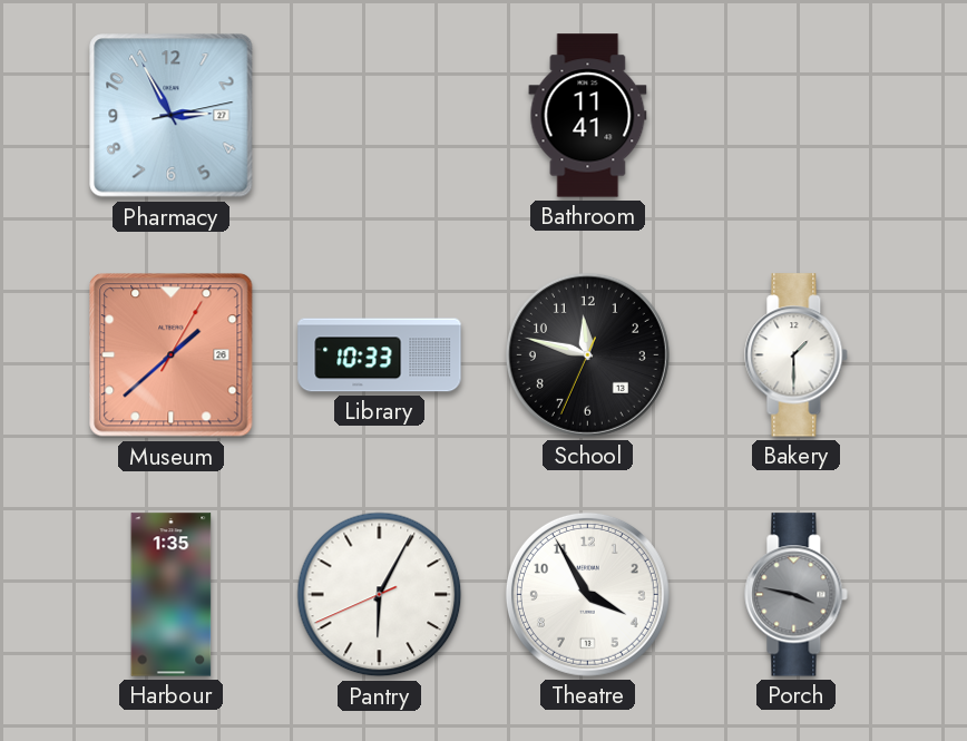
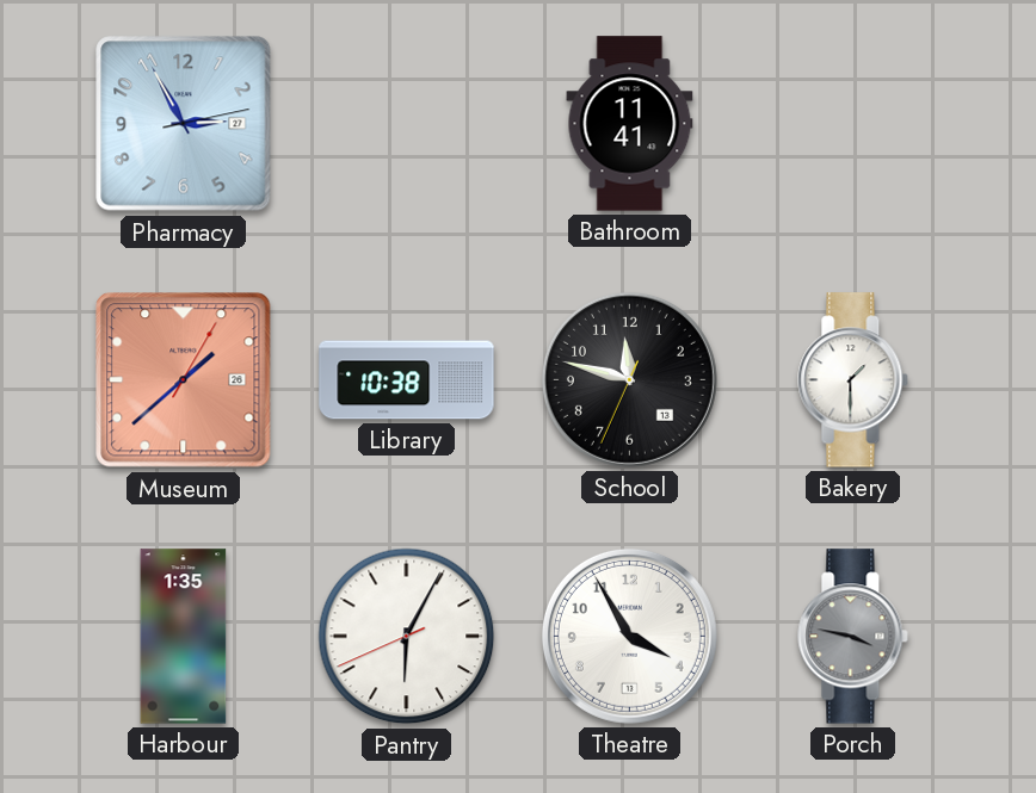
Library: 10:33 -> 10:38
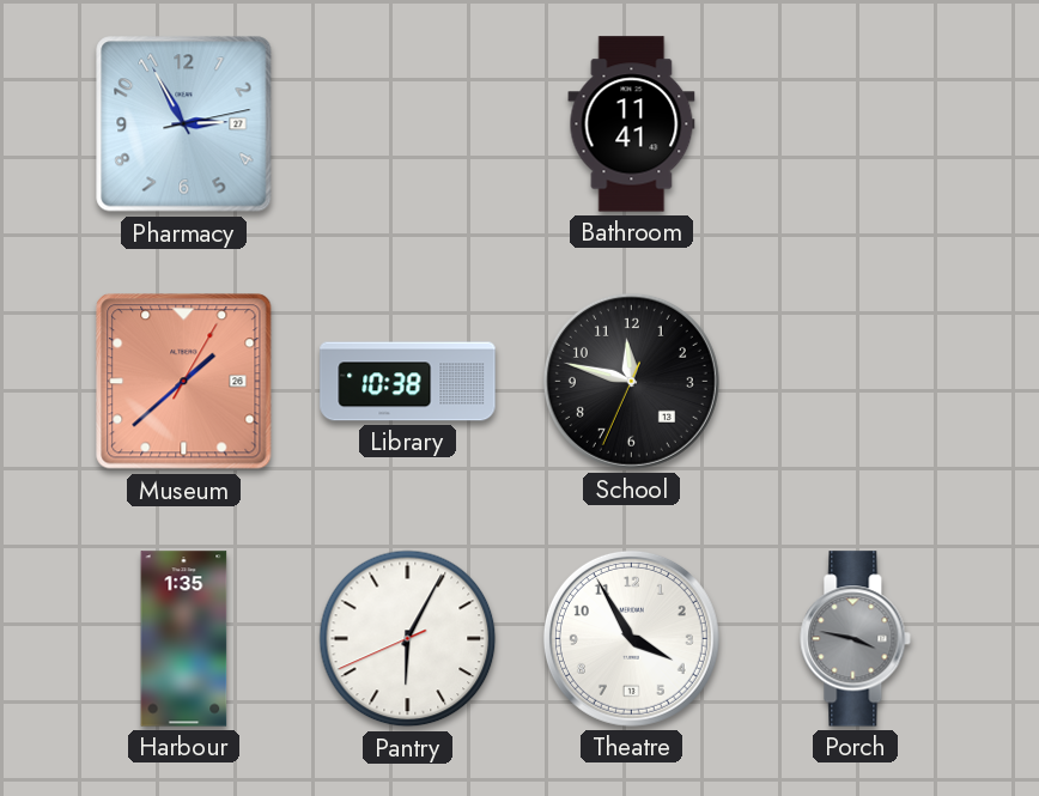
Bakery: 1:30 -> none
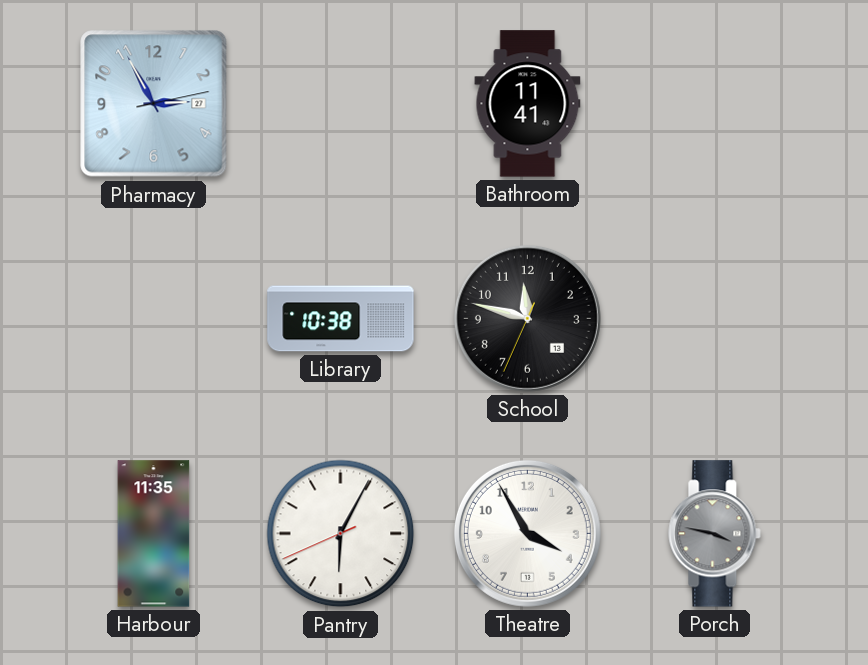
Museum: 1:38 -> none
Harbour: 1:35 -> 11:35
